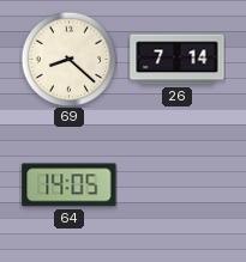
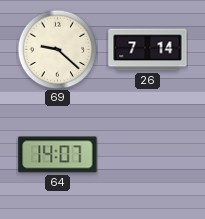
69: 8:22 -> 9:22
64: 14:05 -> 14:07
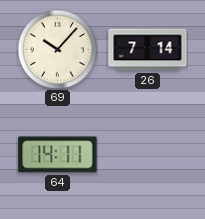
69: 9:22 -> 10:07
64: 14:07 -> 14:11
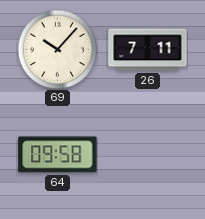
26: 7:14 -> 7:11
64: 14:11 -> 09:58
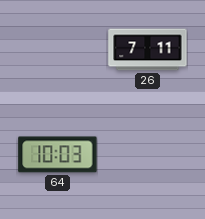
69: 10:07 -> none
64: 09:58 -> 10:03
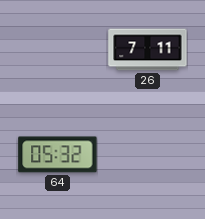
64: 10:03 -> 05:32
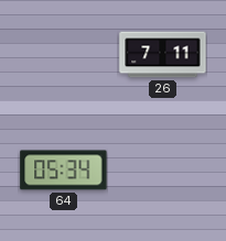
64: 05:32 -> 05:34
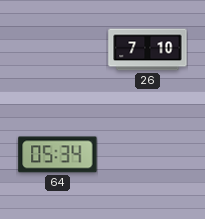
26: 7:11 -> 7:10
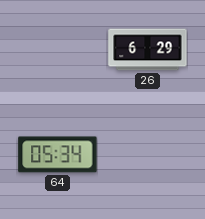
26: 7:10 -> 6:29
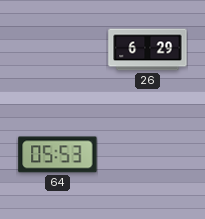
64: 05:34 -> 05:53
